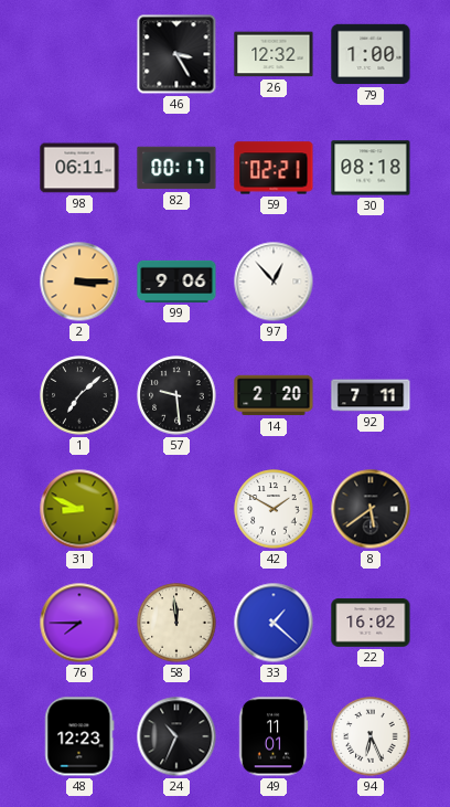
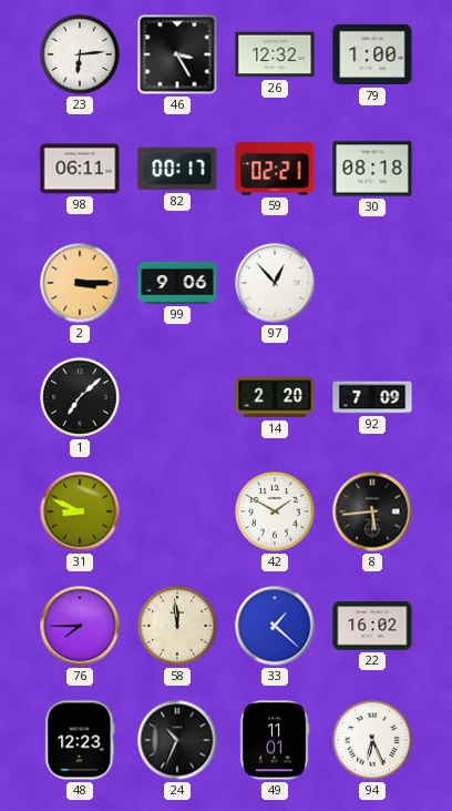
23: none -> 6:14
57: 9:29 -> none
92: 7:11 -> 7:09
8: 5:39 -> 5:44
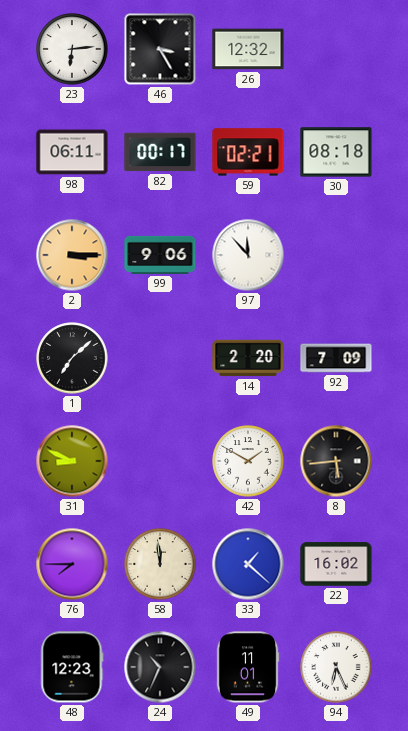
79: 1:00 -> none
97: 12:53 -> 11:53
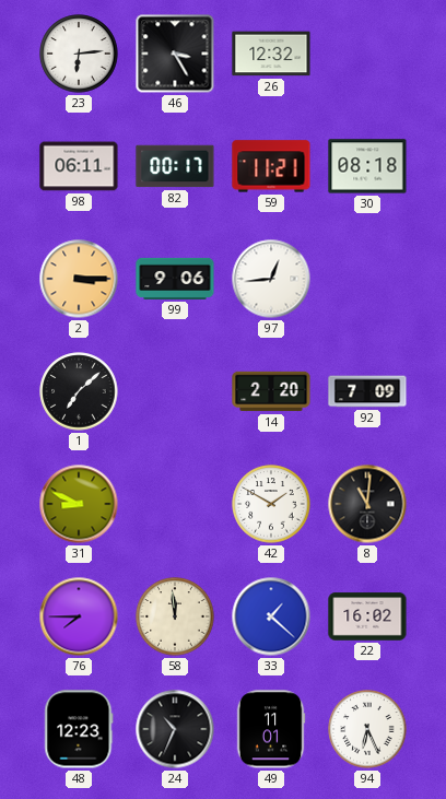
59: 02:21 -> 11:21
97: 11:53 -> 12:44
8: 5:44 -> 11:01
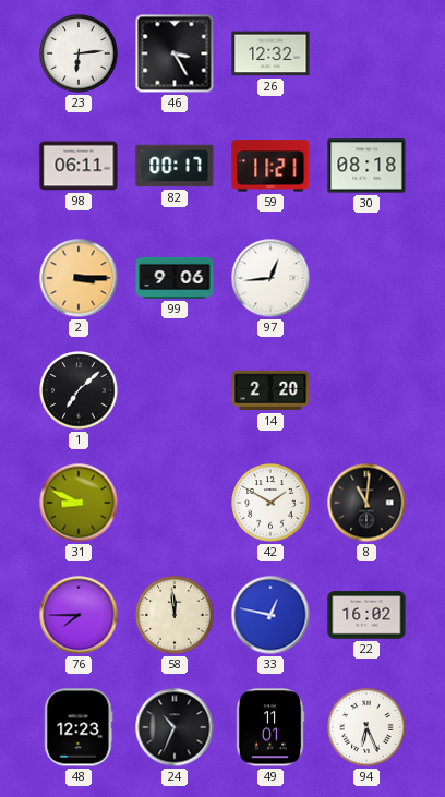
92: 7:09 -> none
33: 1:22 -> 12:47
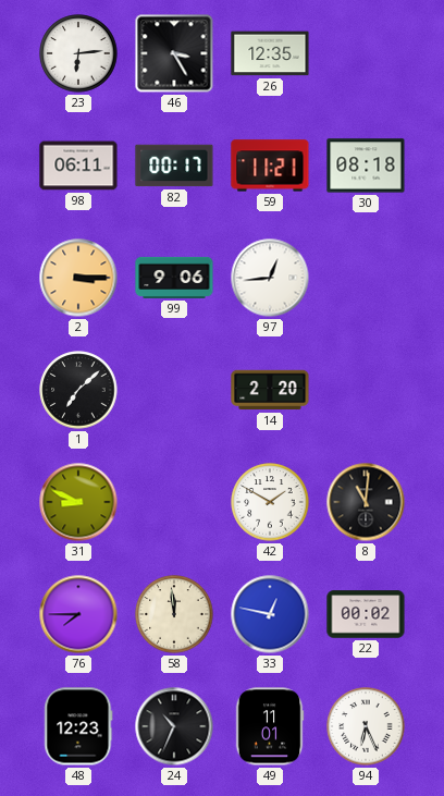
26: 12:32 -> 12:35
22: 16:02 -> 00:02
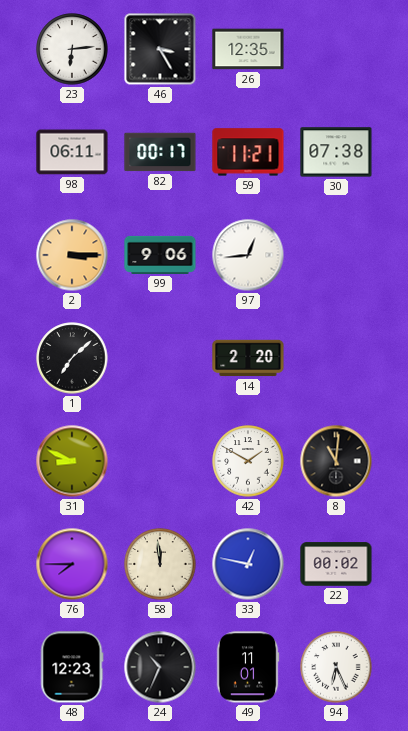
30: 08:18 -> 07:38
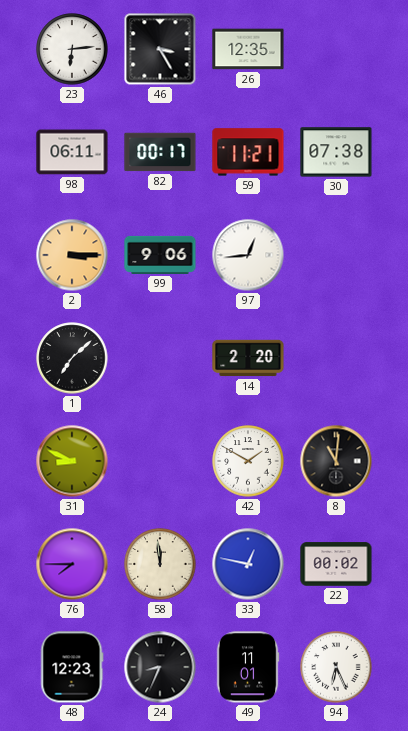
24: 10:34 -> 8:34
